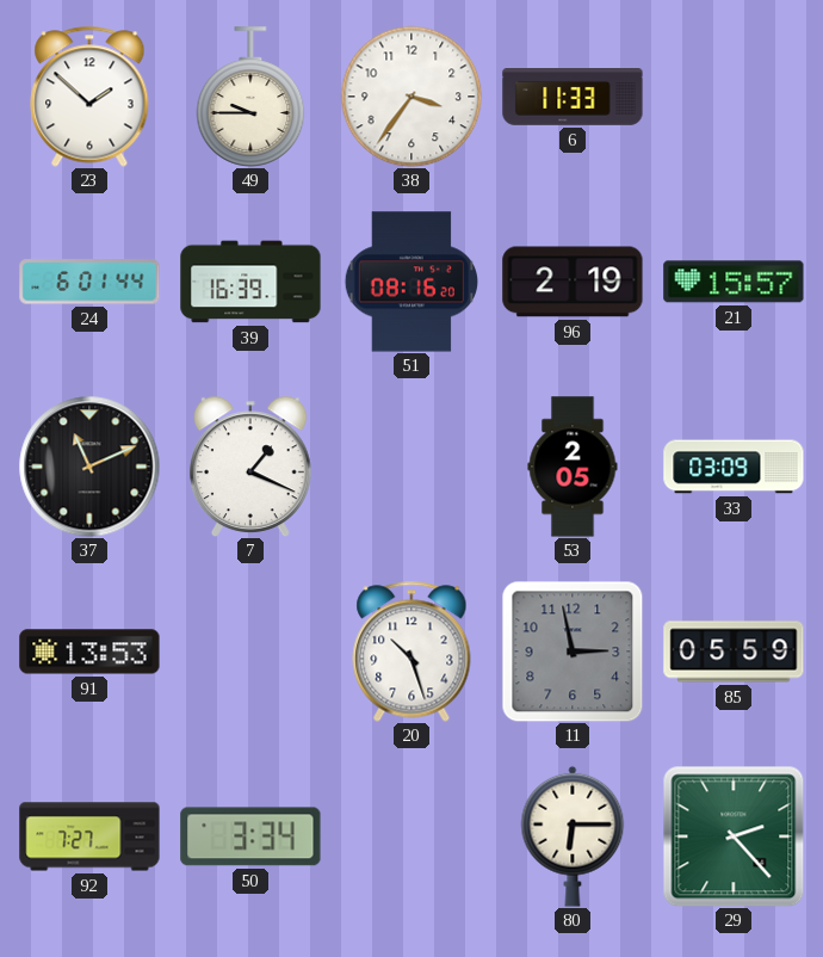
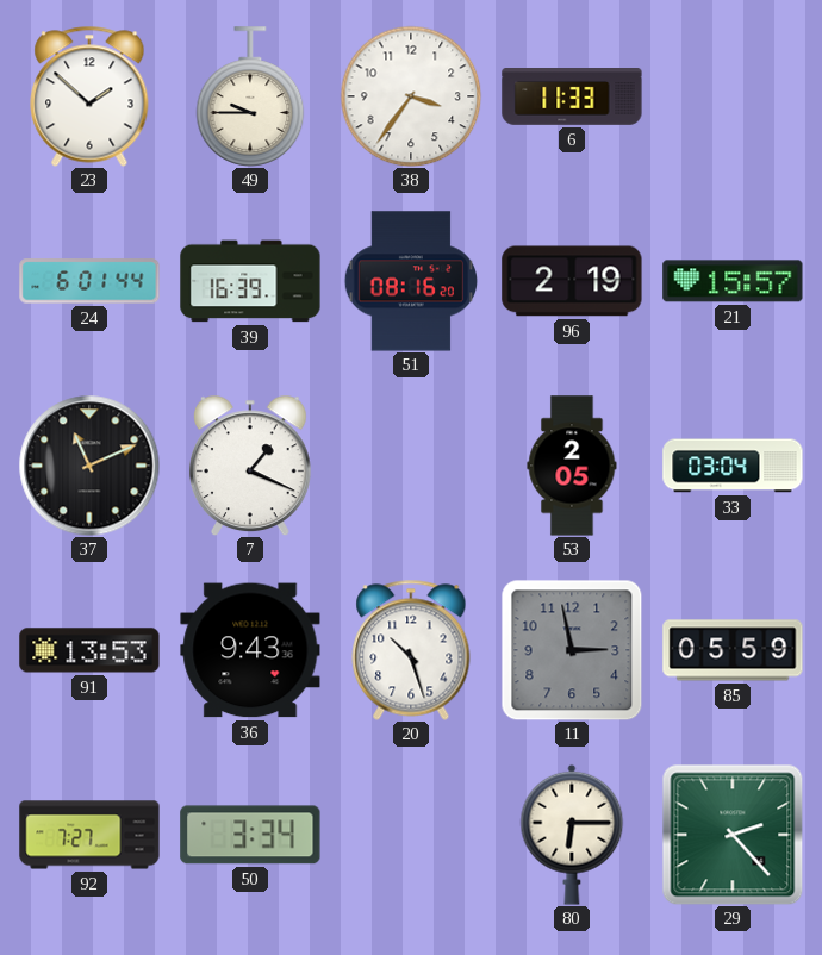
33: 03:09 -> 03:04
36: none -> 9:43
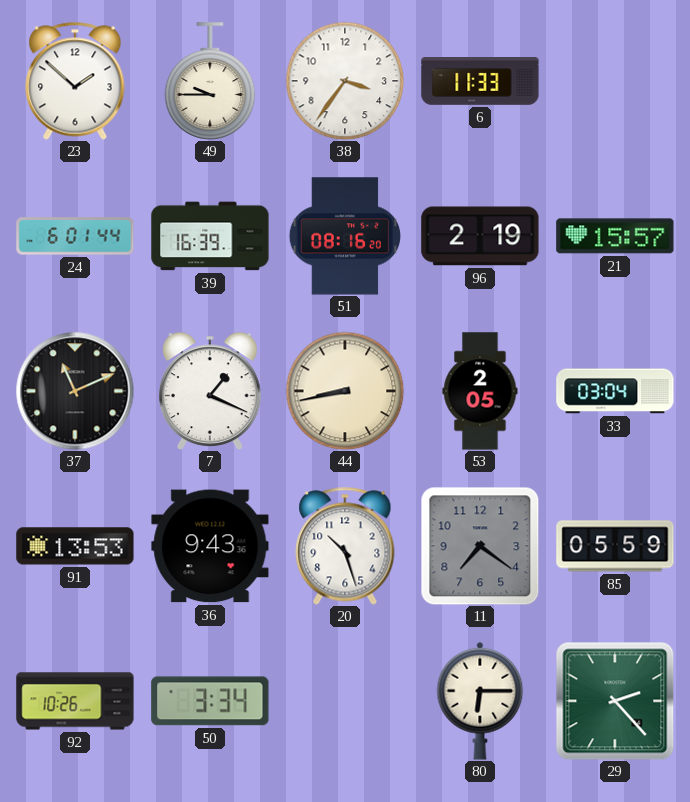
44: none -> 8:43
11: 2:58 -> 7:21
92: 7:27 -> 10:26
